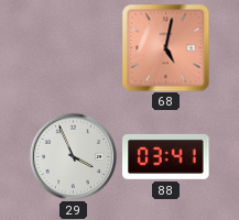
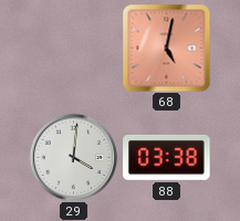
29: 3:56 -> 4:01
88: 03:41 -> 03:38
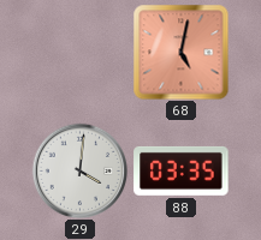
88: 03:38 -> 03:35
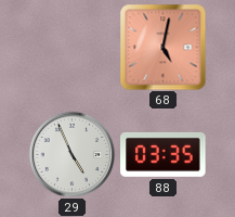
29: 4:01 -> 4:56
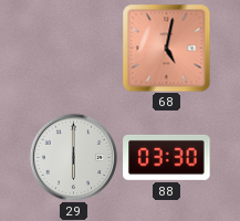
29: 4:56 -> 6:00
88: 03:35 -> 03:30
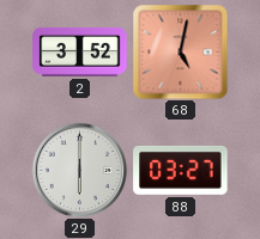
2: none -> 3:52
88: 03:30 -> 03:27
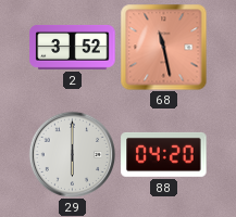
68: 5:02 -> 11:28
88: 03:27 -> 04:20
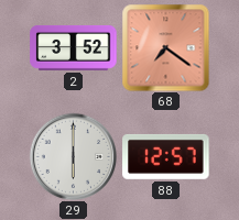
68: 11:28 -> 7:21
88: 04:20 -> 12:57
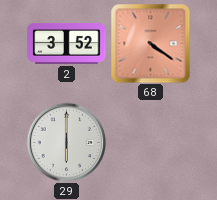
68: 7:21 -> 4:21
88: 12:57 -> none
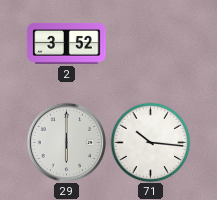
68: 4:21 -> none
71: none -> 10:16
